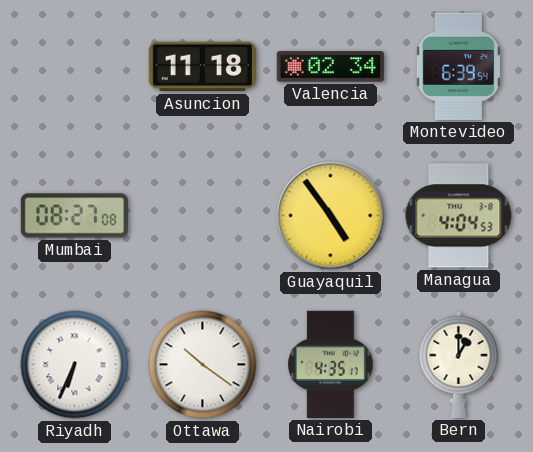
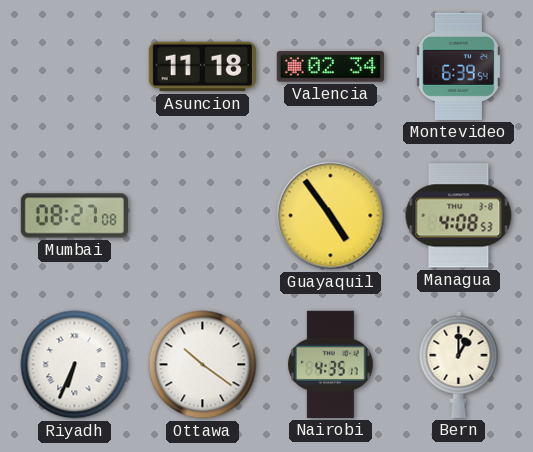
Managua: 4:04 -> 4:08
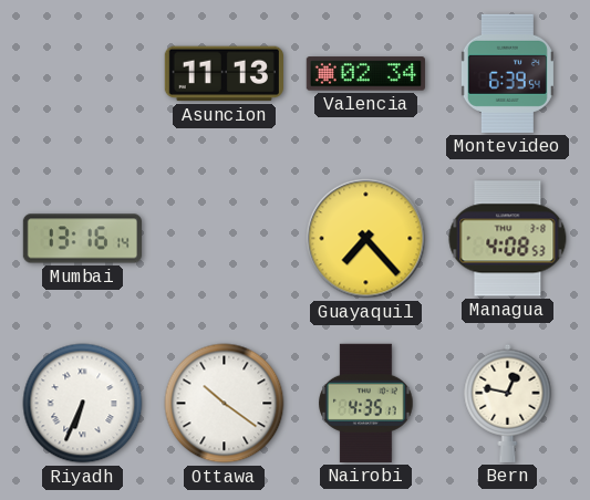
Asuncion: 11:18 -> 11:13
Mumbai: 08:27 -> 13:16
Guayaquil: 4:54 -> 7:23
Bern: 1:00 -> 12:47
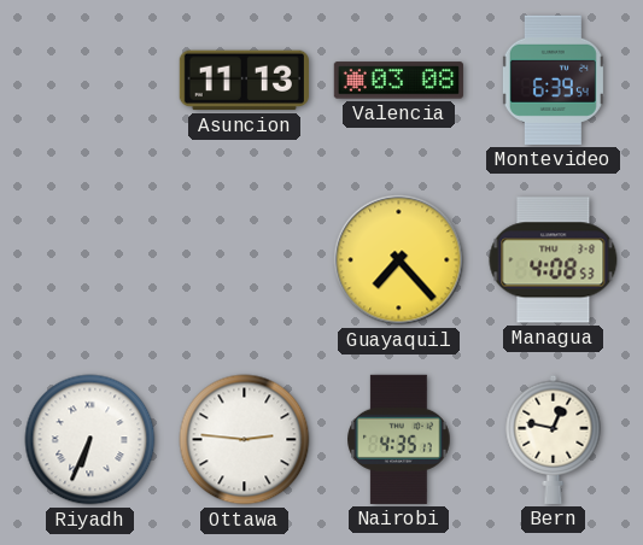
Valencia: 02:34 -> 03:08
Mumbai: 13:16 -> none
Ottawa: 10:21 -> 2:46
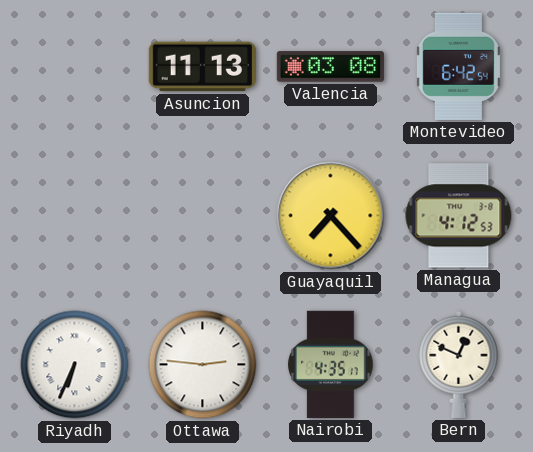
Montevideo: 6:39 -> 6:42
Managua: 4:08 -> 4:12
Bern: 12:47 -> 12:49
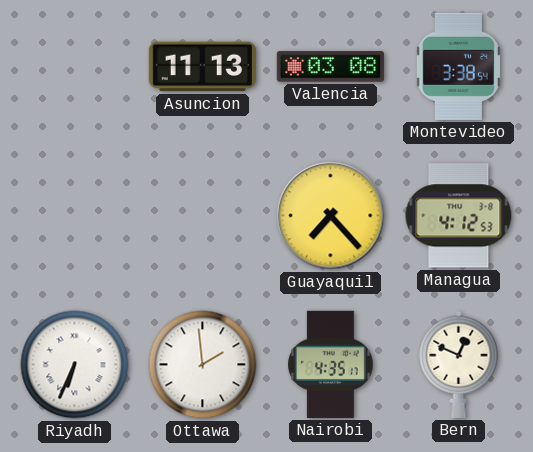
Montevideo: 6:42 -> 3:38
Ottawa: 2:46 -> 1:59
